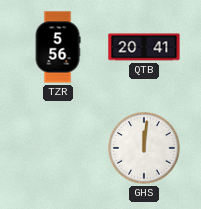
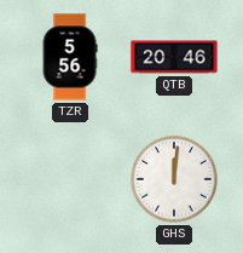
QTB: 20:41 -> 20:46
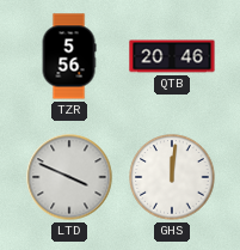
LTD: none -> 3:49
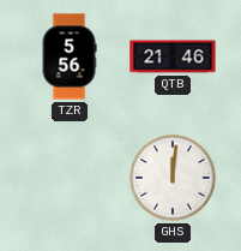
QTB: 20:46 -> 21:46
LTD: 3:49 -> none
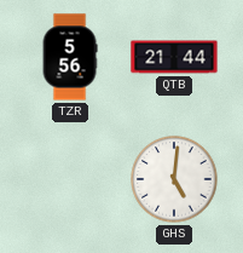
QTB: 21:46 -> 21:44
GHS: 12:01 -> 5:01
